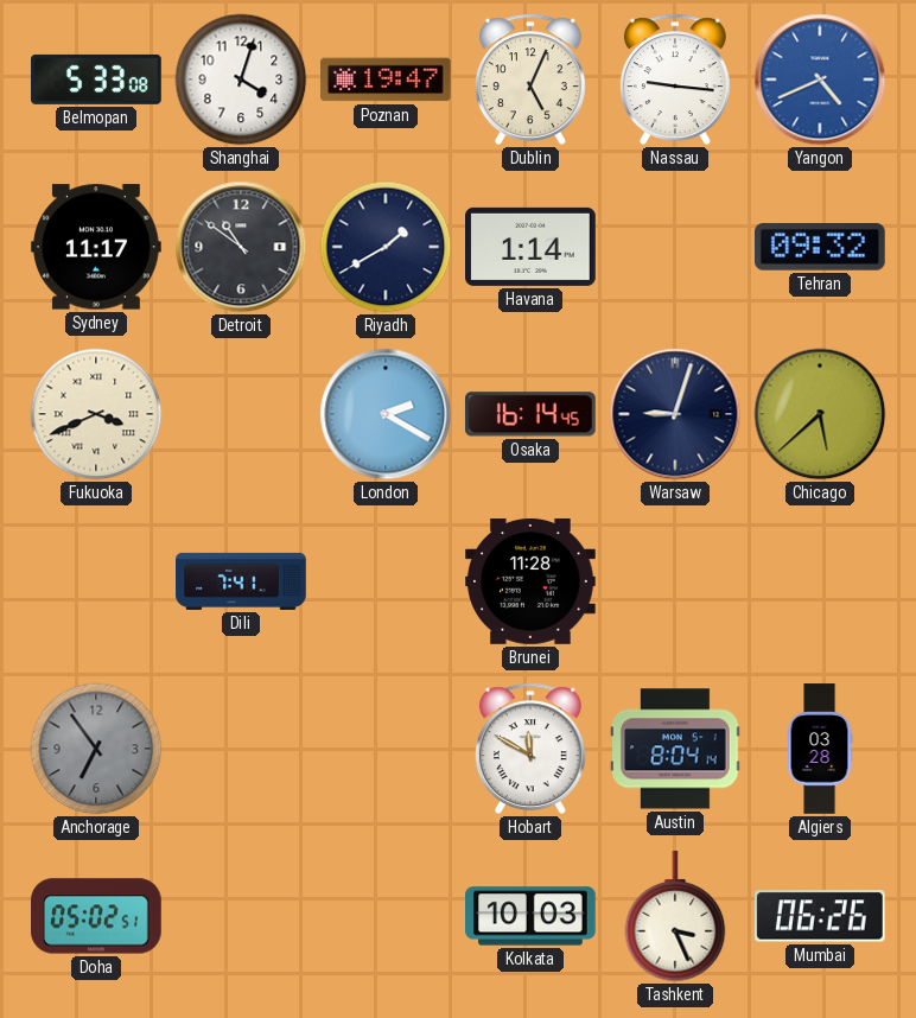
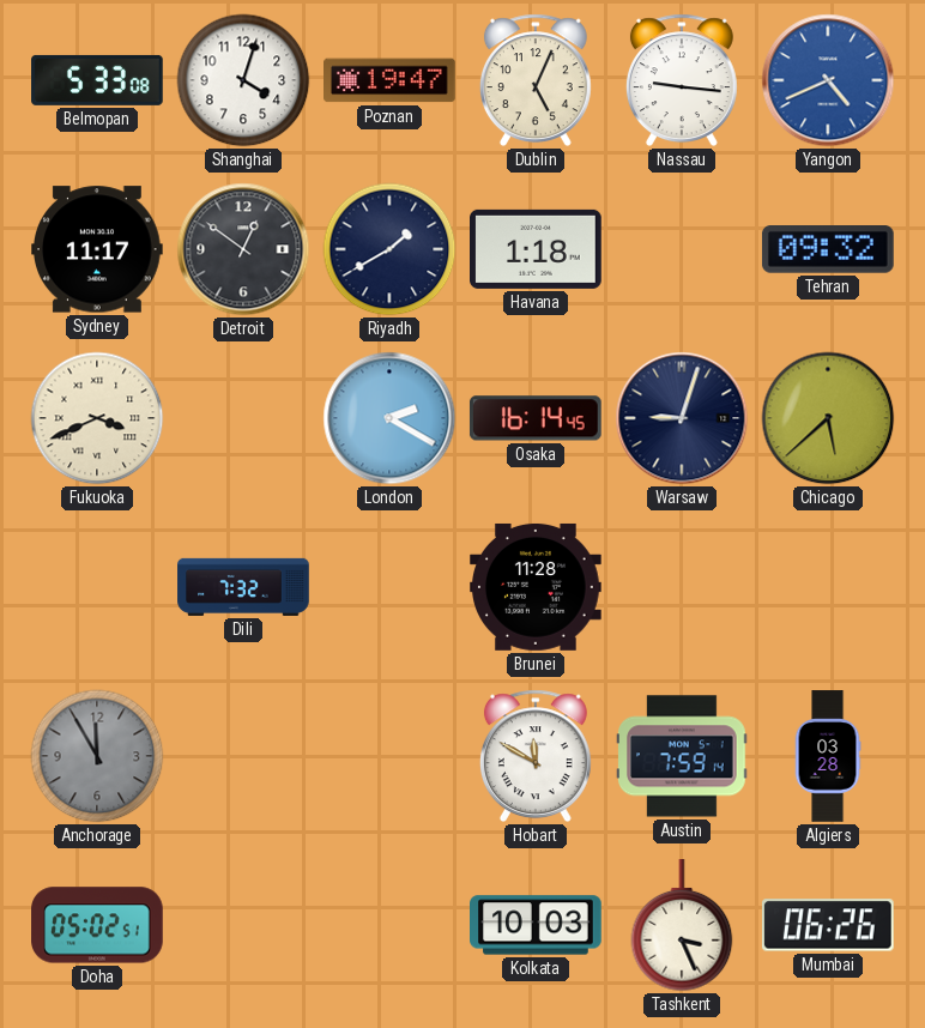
Detroit: 10:51 -> 12:51
Havana: 1:14 -> 1:18
Dili: 7:41 -> 7:32
Anchorage: 6:54 -> 11:55
Austin: 8:04 -> 7:59
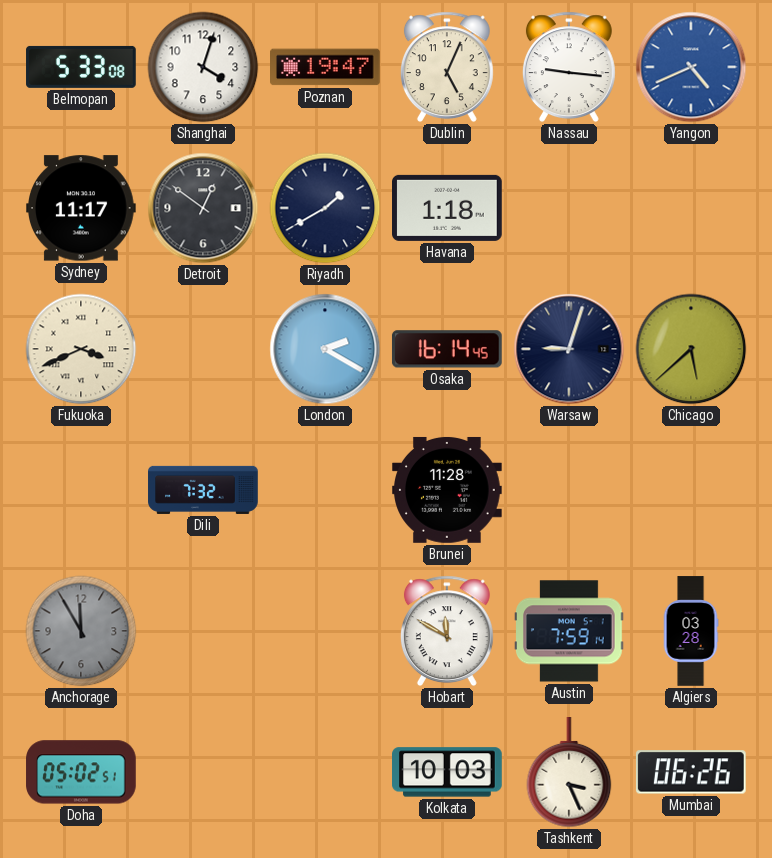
Tehran: 09:32 -> none
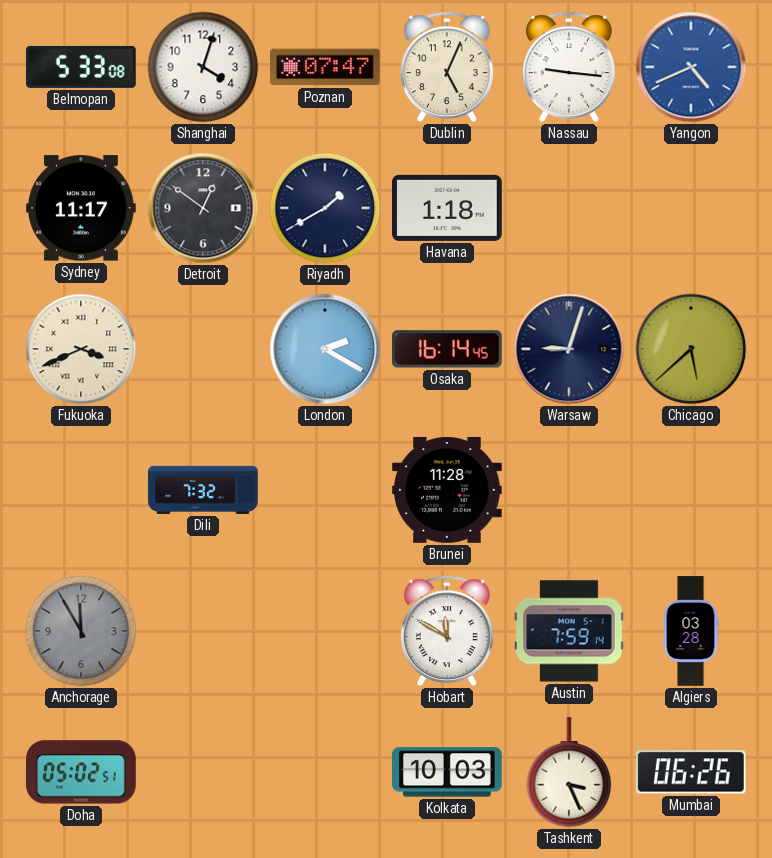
Poznan: 19:47 -> 07:47
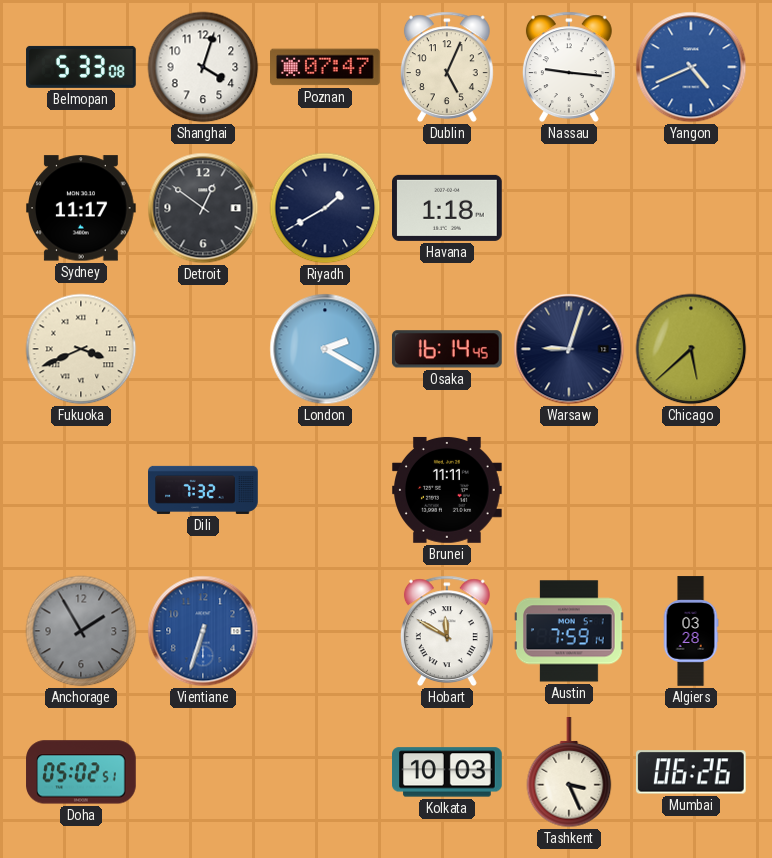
Brunei: 11:28 -> 11:11
Anchorage: 11:55 -> 1:55
Vientiane: none -> 6:33
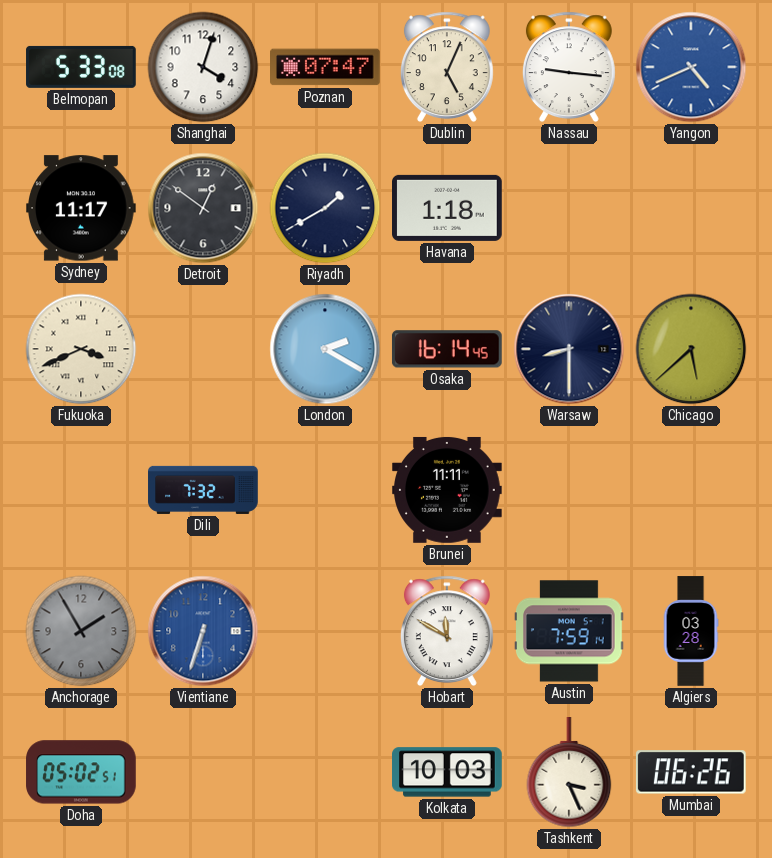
Warsaw: 9:03 -> 8:30
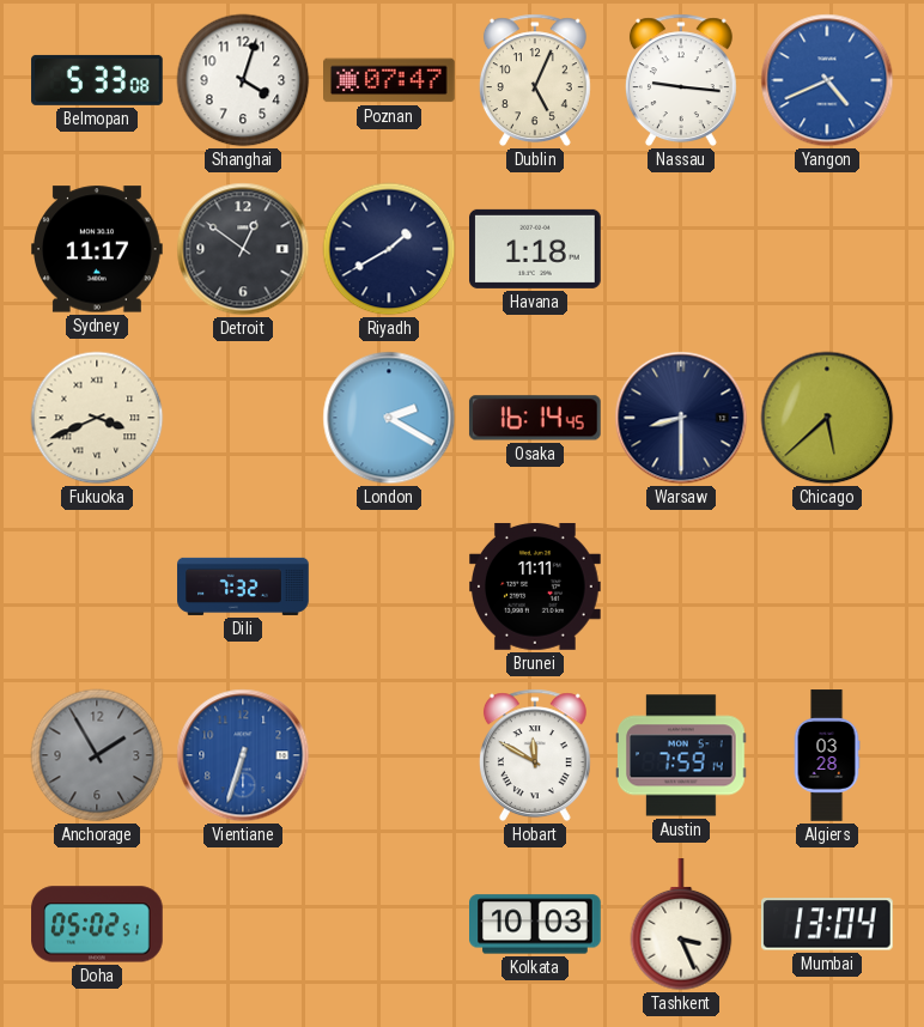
Mumbai: 06:26 -> 13:04
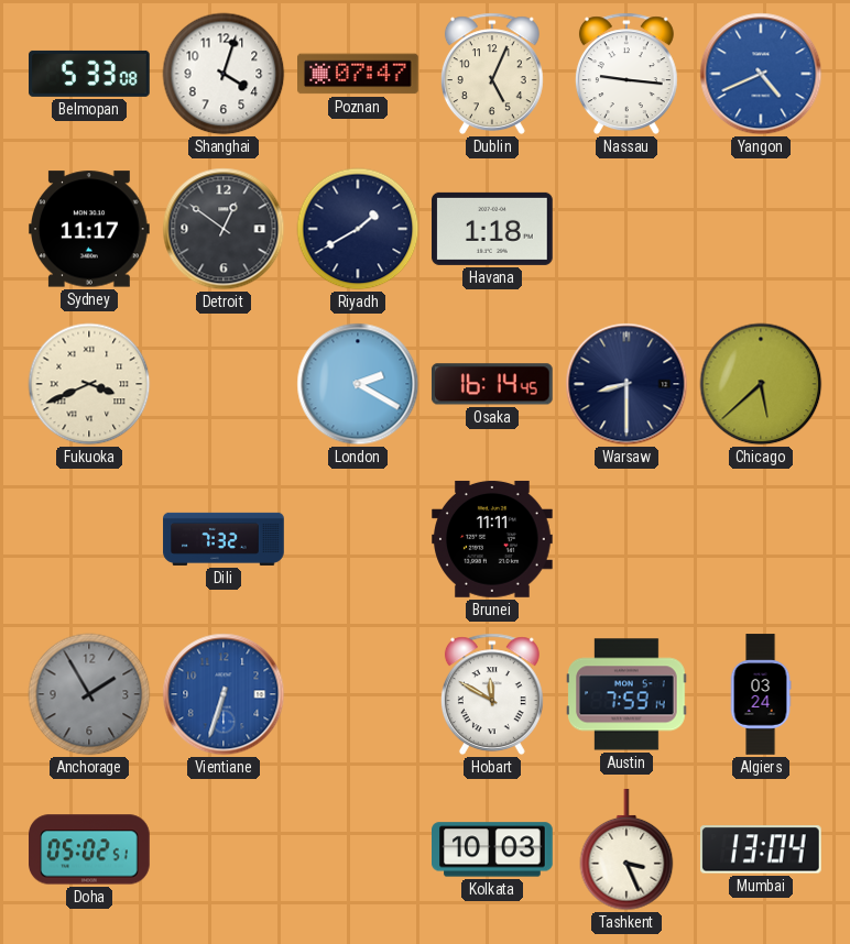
Algiers: 03:28 -> 03:24
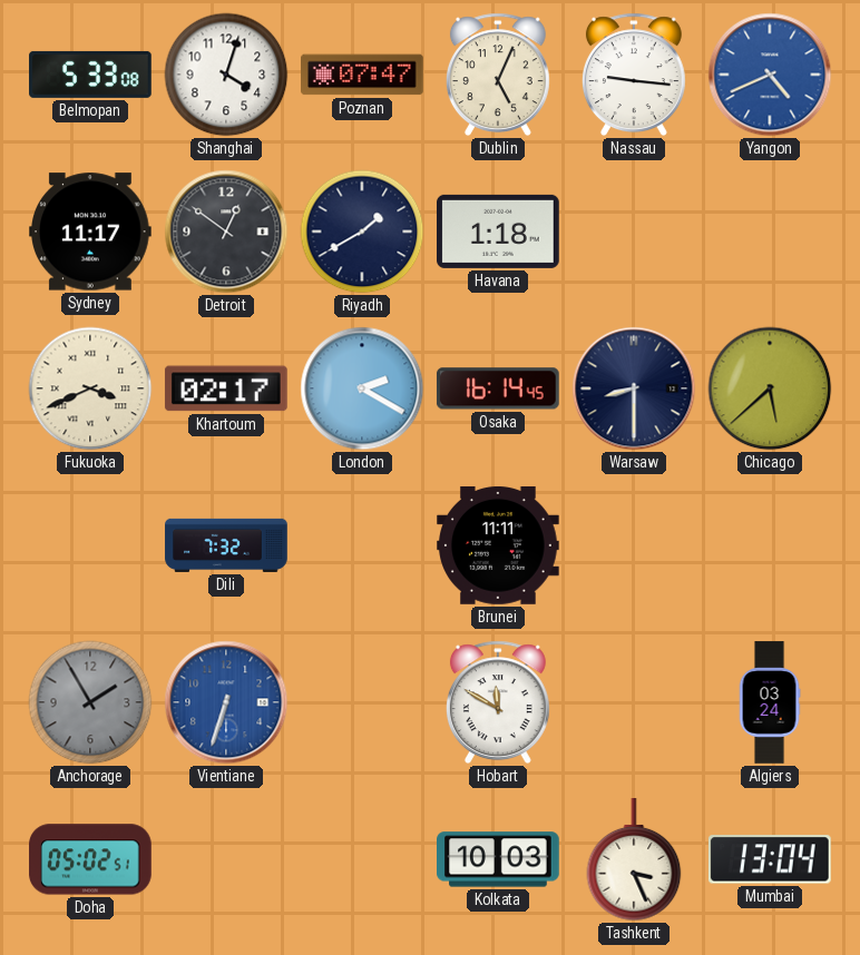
Khartoum: none -> 02:17
Austin: 7:59 -> none
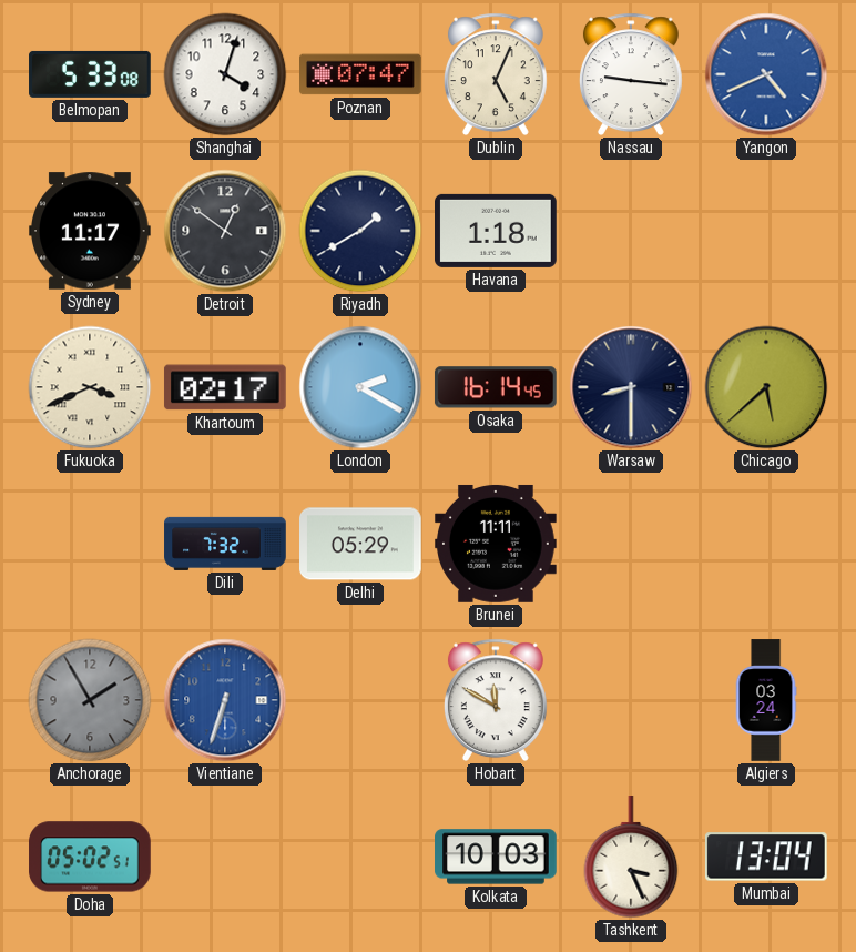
Delhi: none -> 05:29
